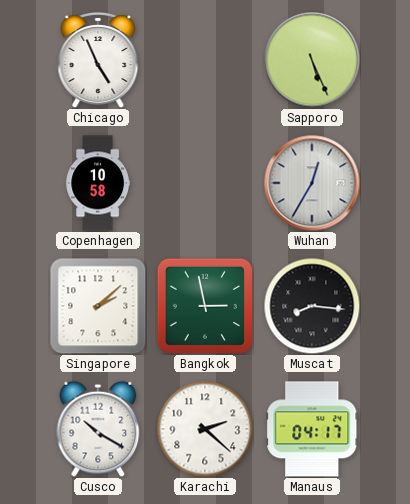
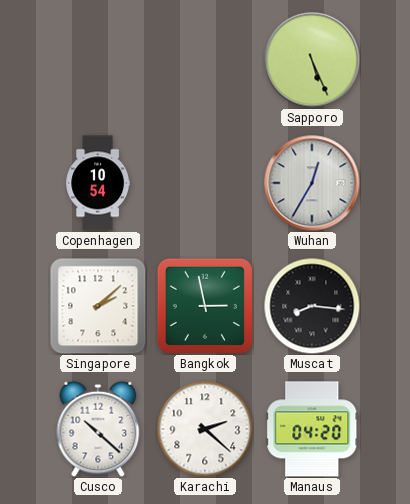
Chicago: 4:56 -> none
Copenhagen: 10:58 -> 10:54
Cusco: 10:20 -> 10:22
Manaus: 04:17 -> 04:20
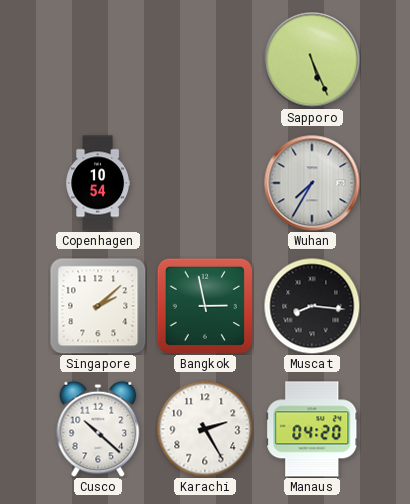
Wuhan: 12:35 -> 7:35
Karachi: 2:22 -> 2:25
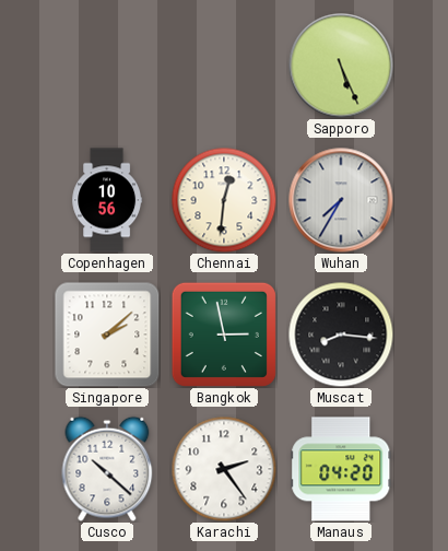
Copenhagen: 10:54 -> 10:56
Chennai: none -> 12:31
Karachi: 2:25 -> 2:24
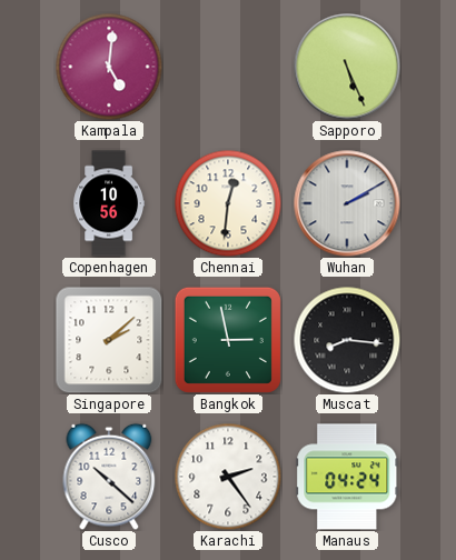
Kampala: none -> 5:01
Wuhan: 7:35 -> 2:10
Manaus: 04:20 -> 04:24
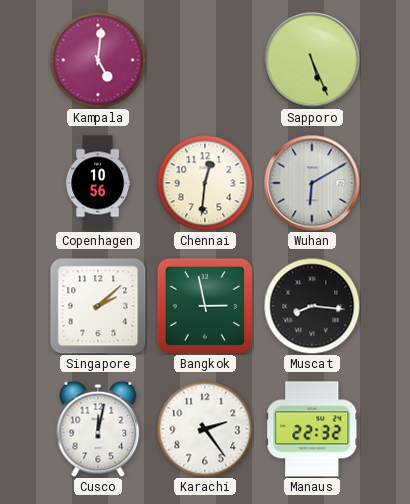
Wuhan: 2:10 -> 6:10
Cusco: 10:22 -> 12:02
Manaus: 04:24 -> 22:32
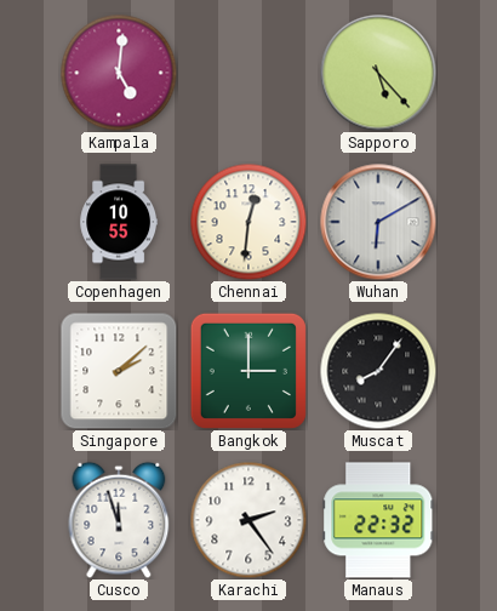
Sapporo: 5:26 -> 5:23
Copenhagen: 10:56 -> 10:55
Bangkok: 2:58 -> 3:00
Muscat: 8:16 -> 8:06
Cusco: 12:02 -> 11:57
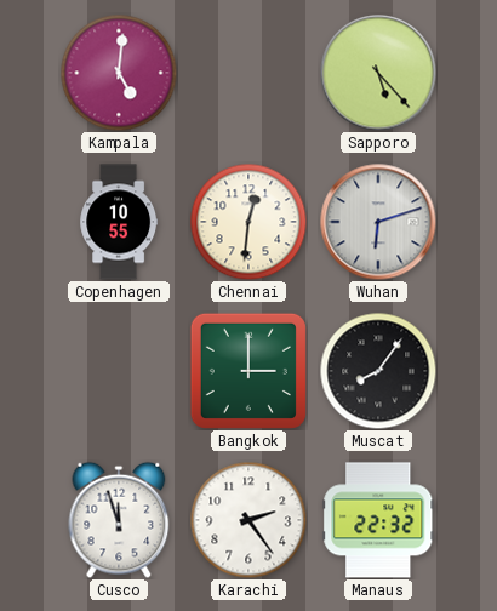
Wuhan: 6:10 -> 6:12
Singapore: 2:08 -> none
